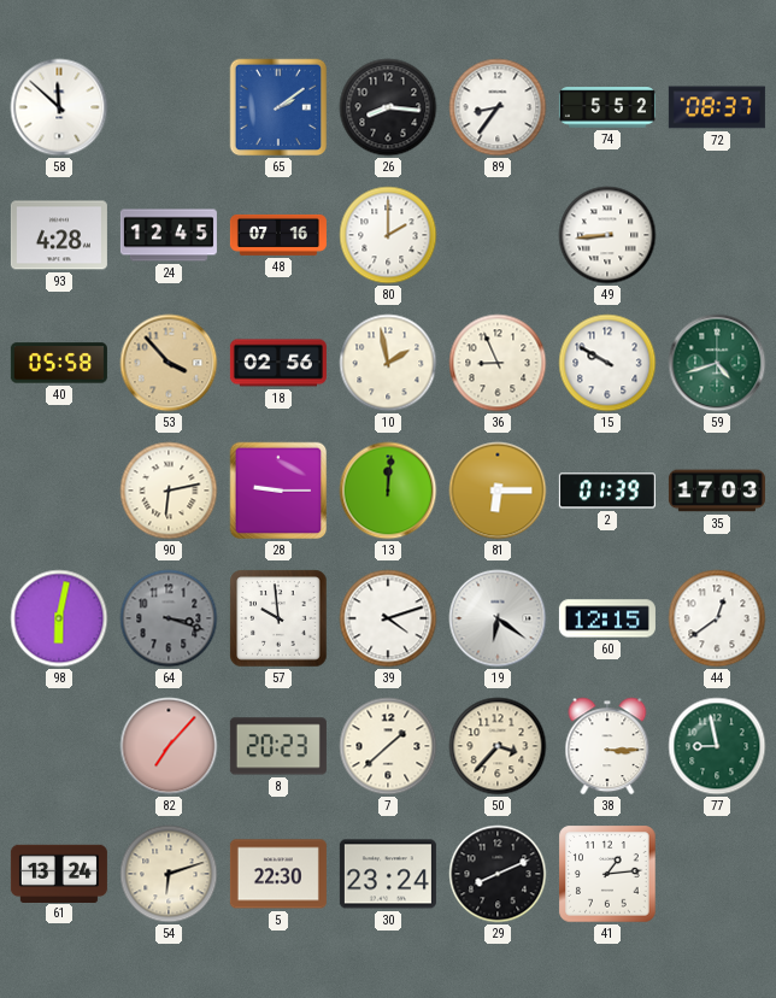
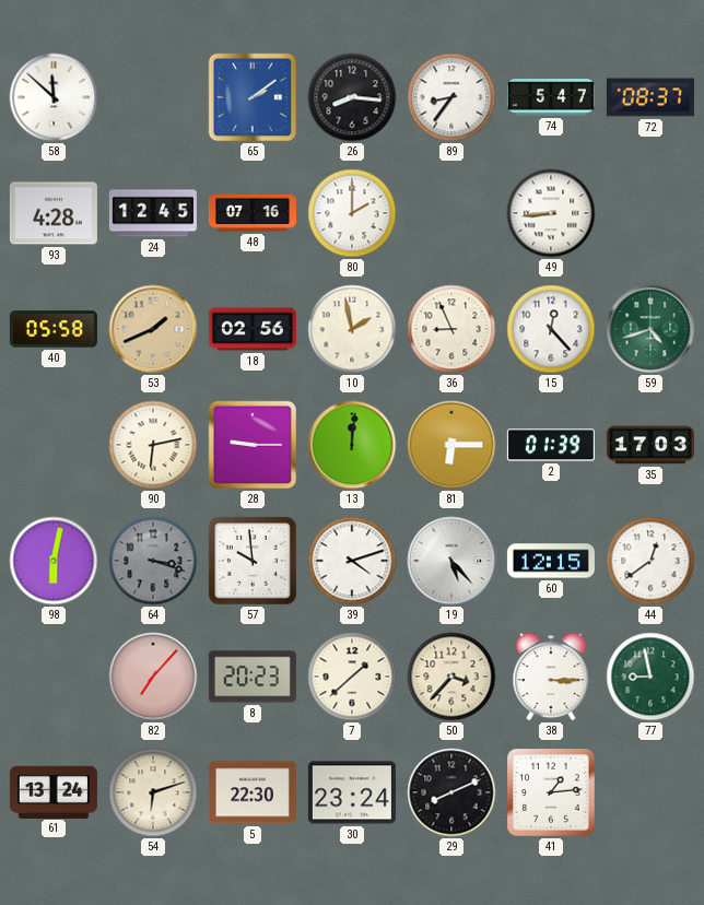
74: 5:52 -> 5:47
53: 3:53 -> 1:41
15: 9:50 -> 12:23
19: 6:21 -> 5:23
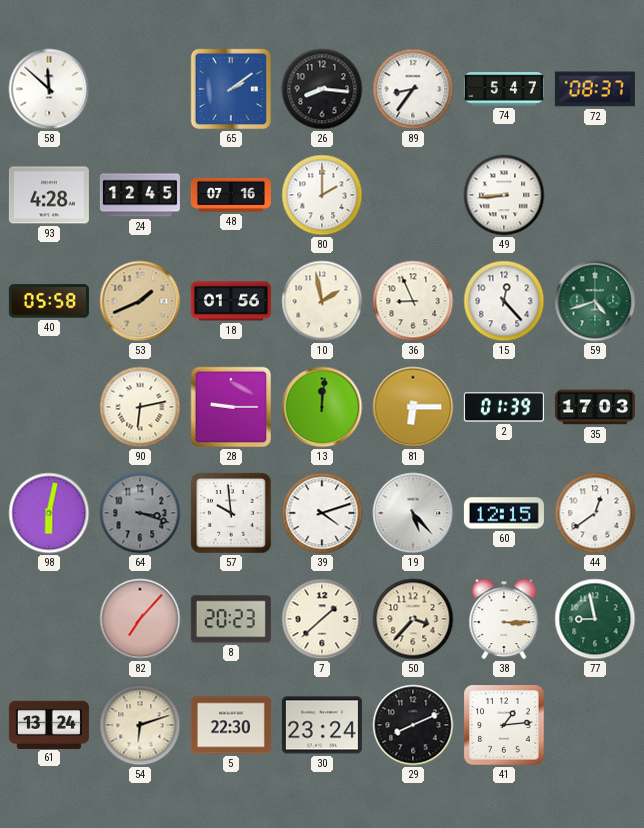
18: 02:56 -> 01:56
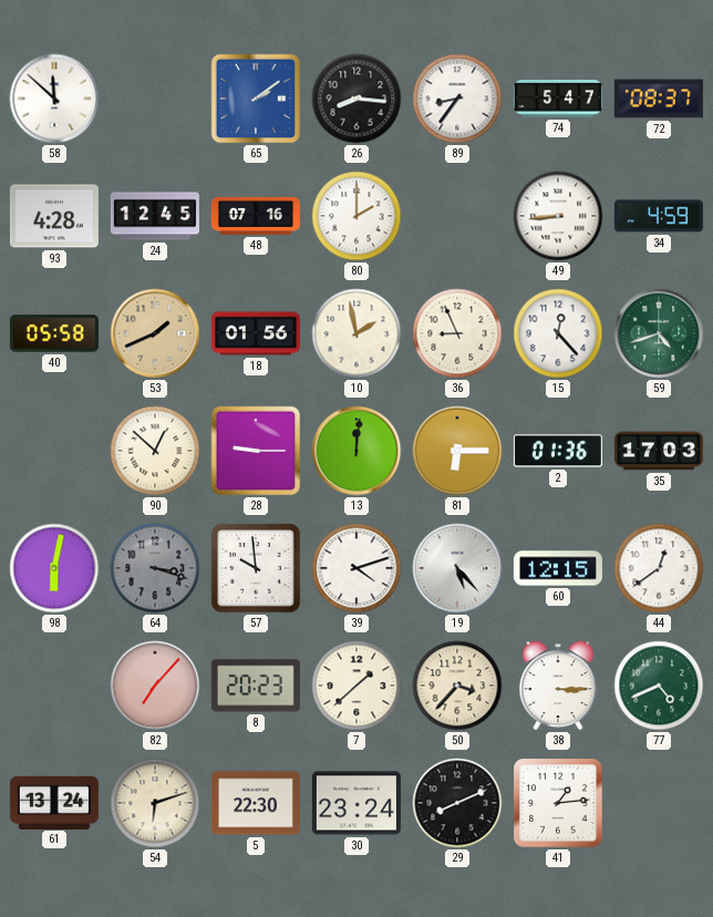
34: none -> 4:59
90: 6:13 -> 12:52
2: 01:39 -> 01:36
77: 8:58 -> 4:41
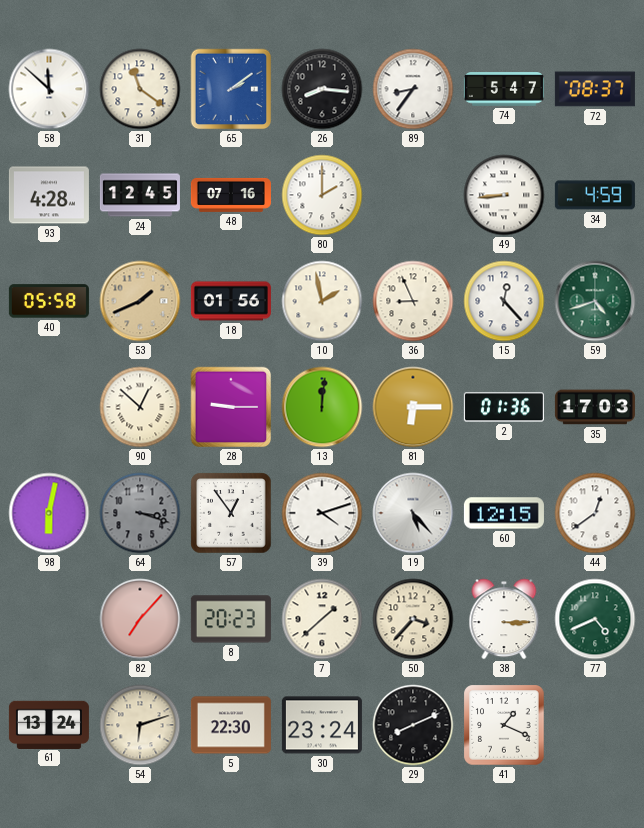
31: none -> 11:21
57: 9:59 -> 12:54
41: 1:14 -> 1:19
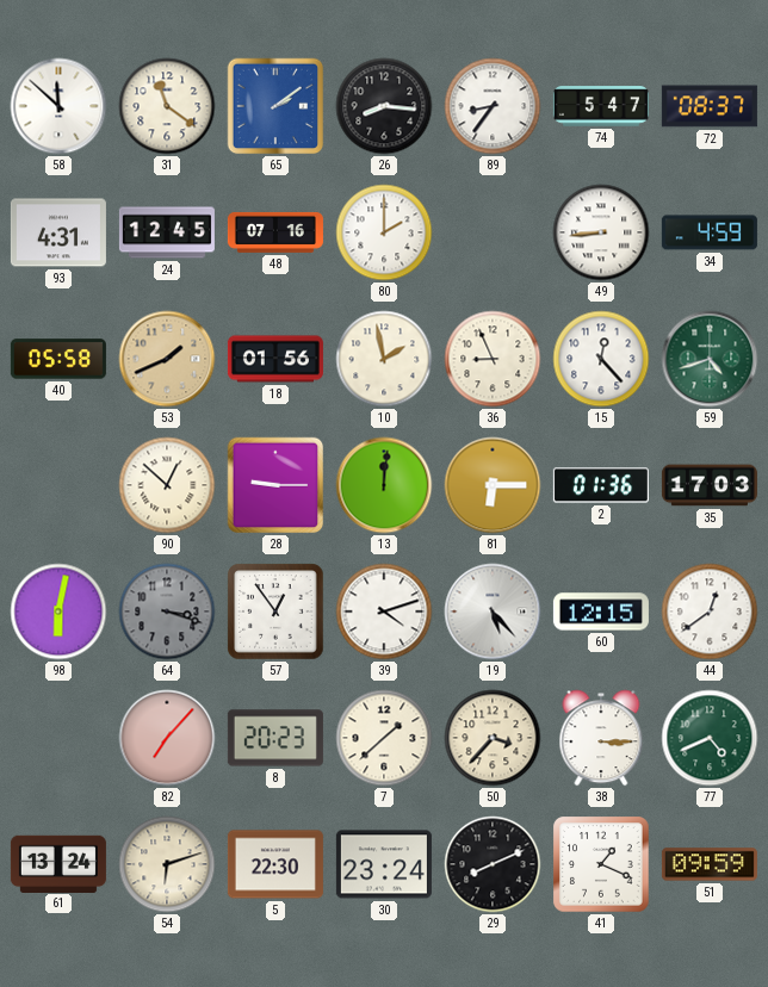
93: 4:28 -> 4:31
51: none -> 09:59
